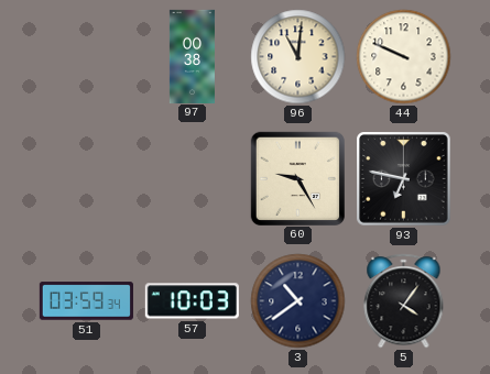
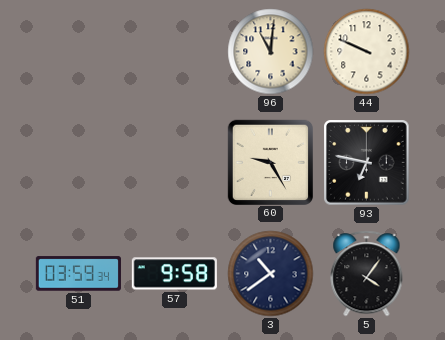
97: 00:38 -> none
57: 10:03 -> 9:58
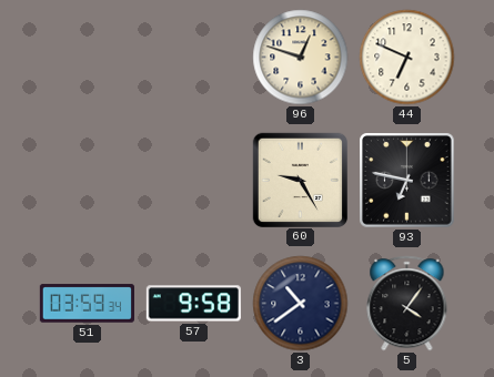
96: 11:01 -> 12:48
44: 9:49 -> 6:49
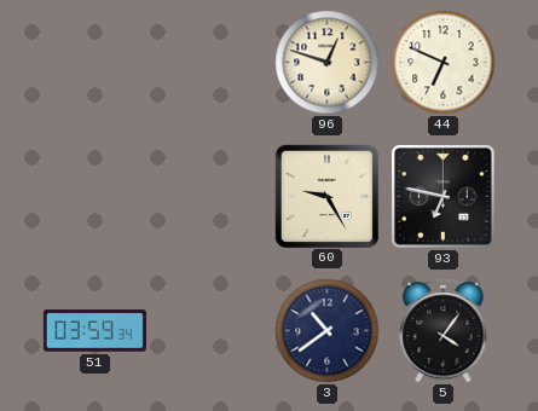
57: 9:58 -> none
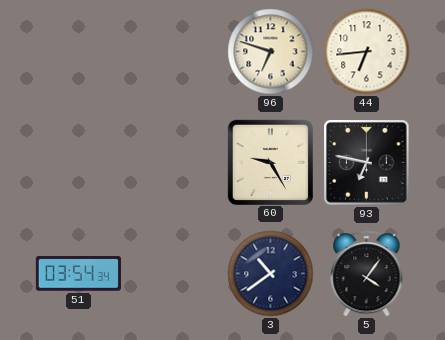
96: 12:48 -> 6:48
44: 6:49 -> 6:44
51: 03:59 -> 03:54
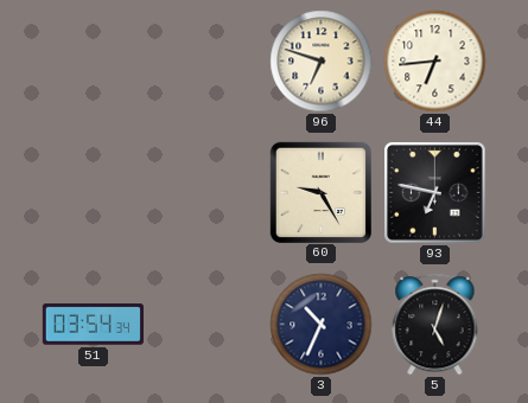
3: 10:39 -> 10:34
5: 4:06 -> 5:03
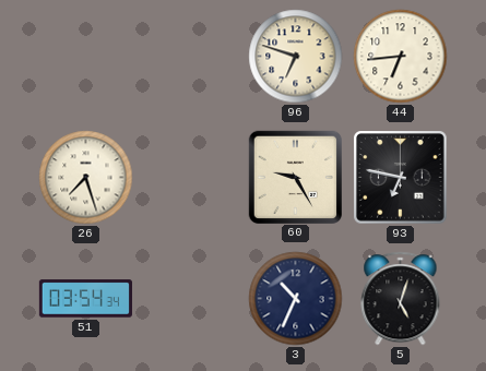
26: none -> 7:27
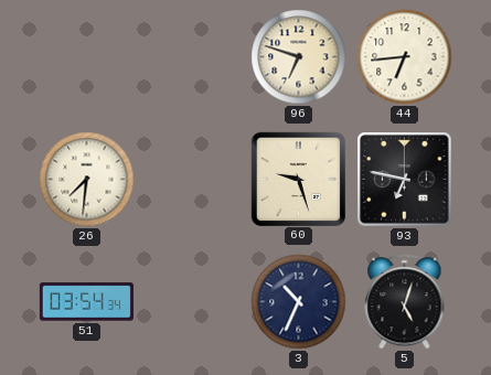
26: 7:27 -> 7:31
60: 9:25 -> 9:27
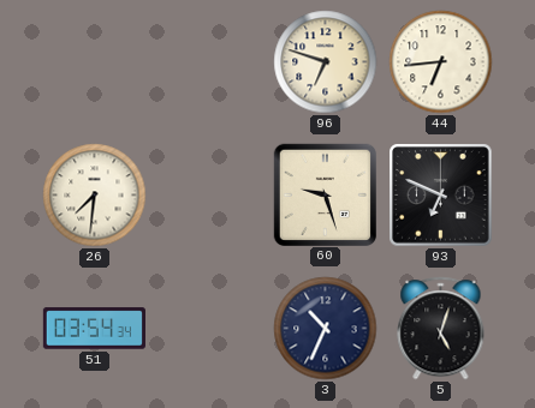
93: 6:47 -> 6:49
